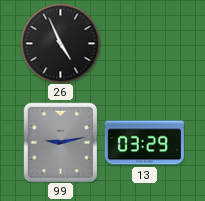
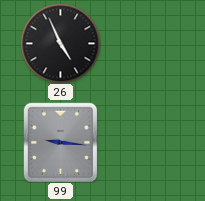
99: 9:13 -> 9:16
13: 03:29 -> none
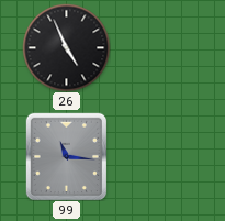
99: 9:16 -> 11:16
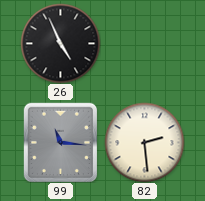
82: none -> 2:29
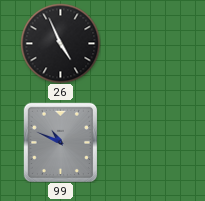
99: 11:16 -> 10:49
82: 2:29 -> none
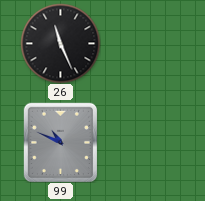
26: 4:56 -> 11:26
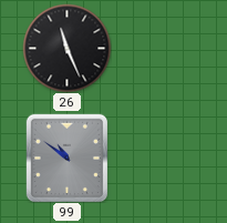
99: 10:49 -> 10:51
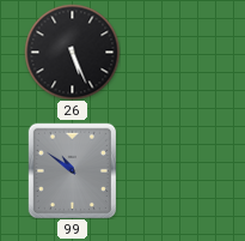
26: 11:26 -> 5:26
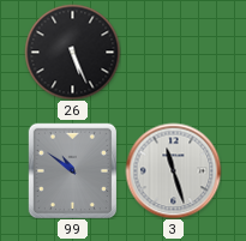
3: none -> 11:27
